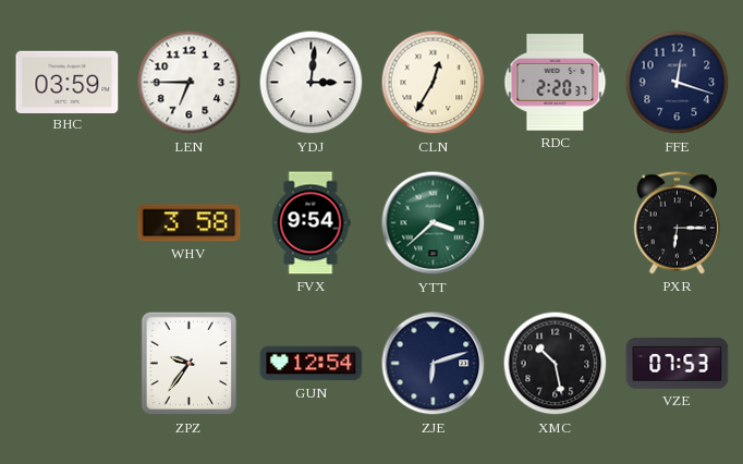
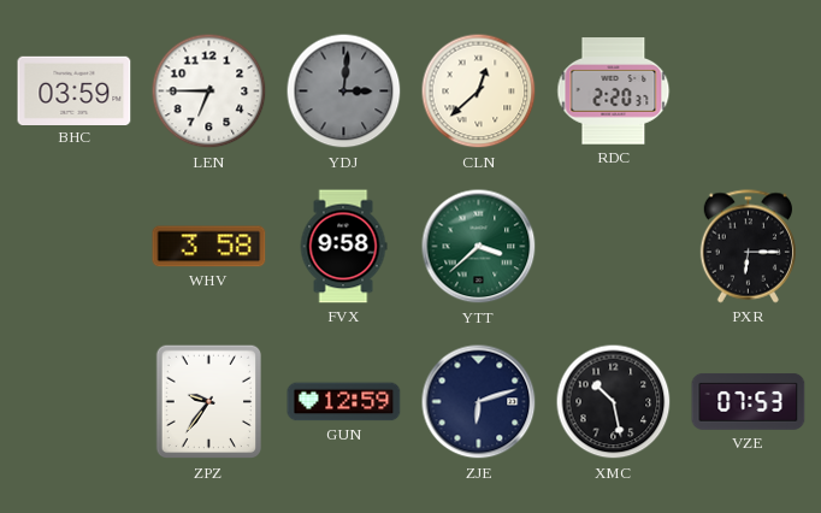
YDJ dial: white -> grey
CLN: 12:35 -> 12:38
FFE: 12:18 -> none
FVX: 9:54 -> 9:58
GUN: 12:54 -> 12:59
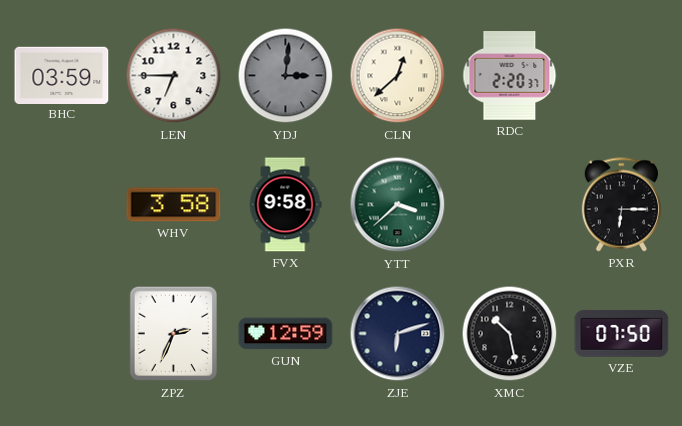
ZPZ: 9:36 -> 2:34
VZE: 07:53 -> 07:50
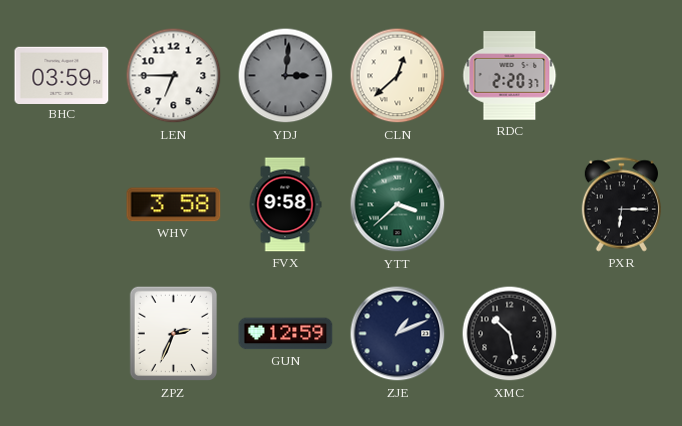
ZJE: 6:12 -> 1:11
VZE: 07:50 -> none
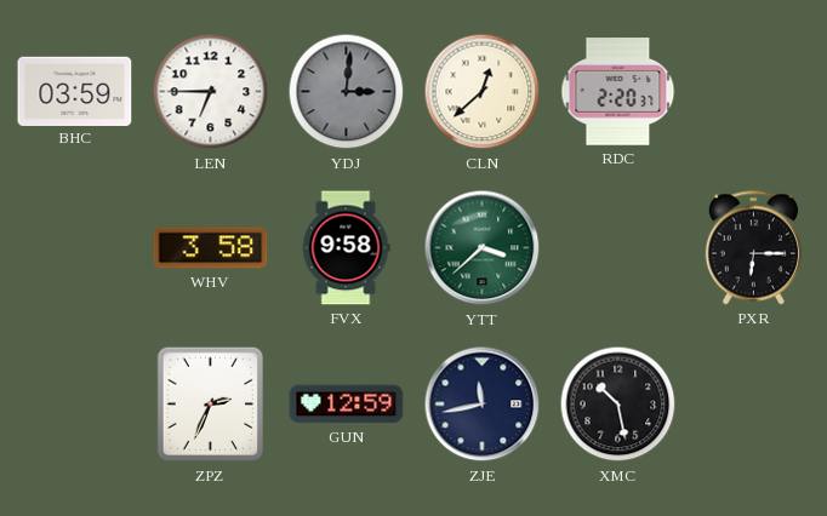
ZJE: 1:11 -> 11:43
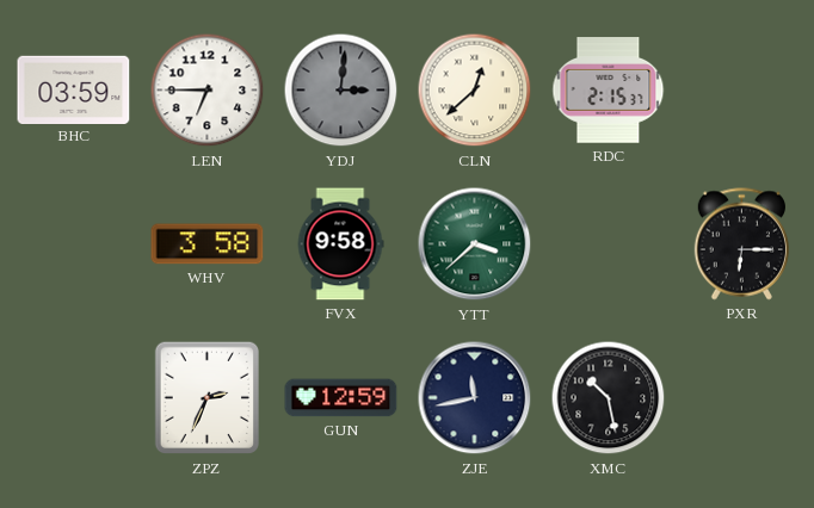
RDC: 2:20 -> 2:15
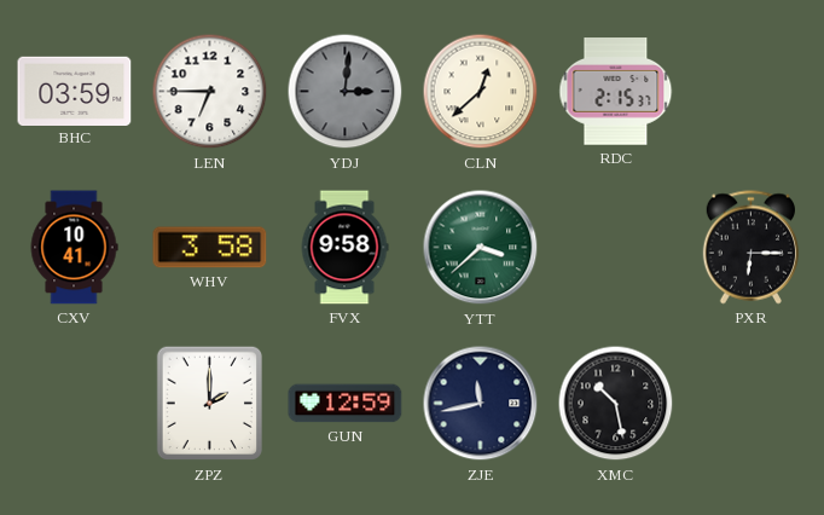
CXV: none -> 10:41
ZPZ: 2:34 -> 2:00
